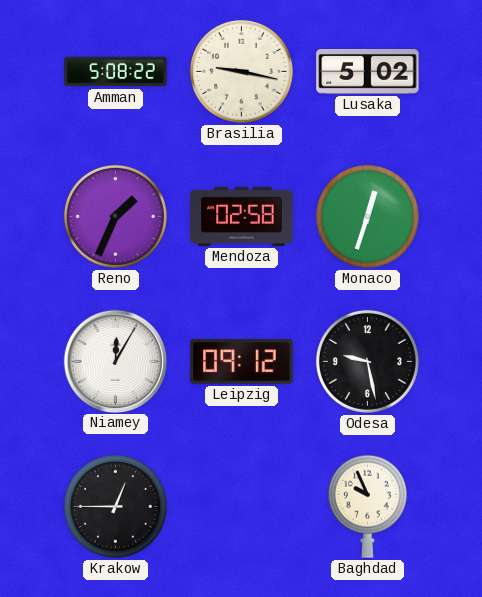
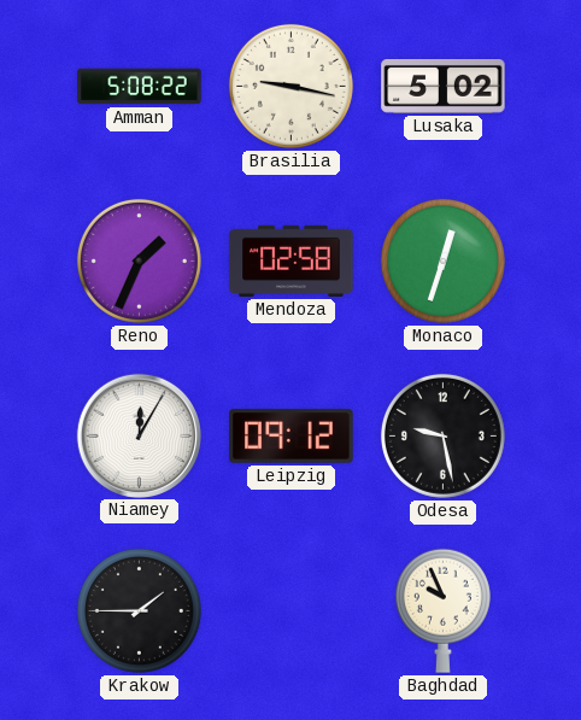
Krakow: 12:45 -> 1:45
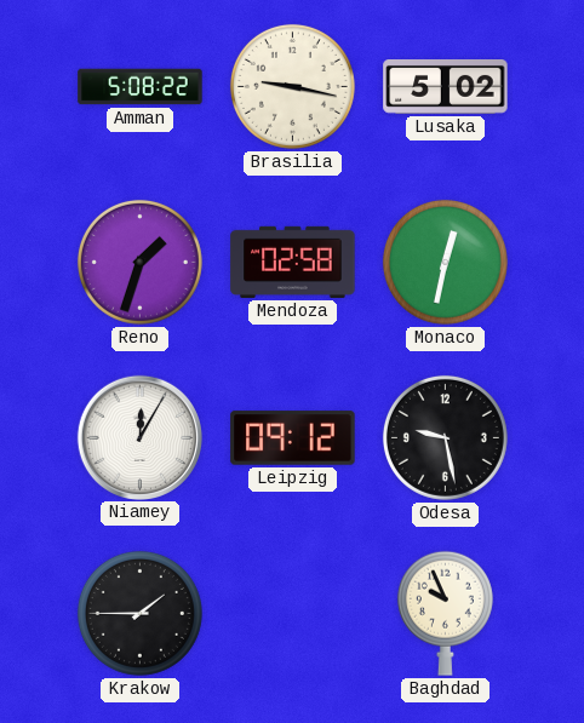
Reno: 1:34 -> 1:33
Monaco: 12:33 -> 12:32
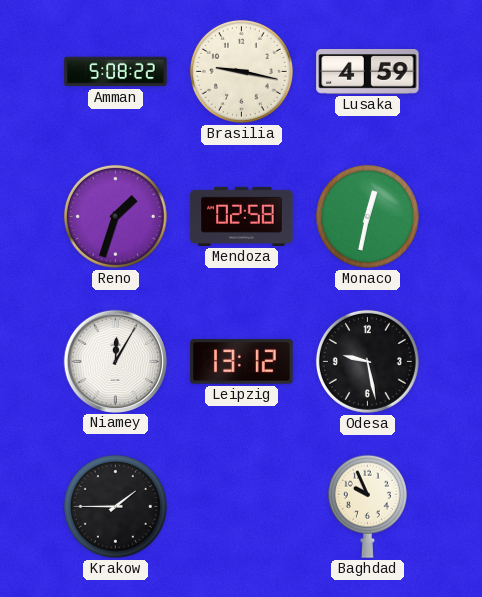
Lusaka: 5:02 -> 4:59
Leipzig: 09:12 -> 13:12
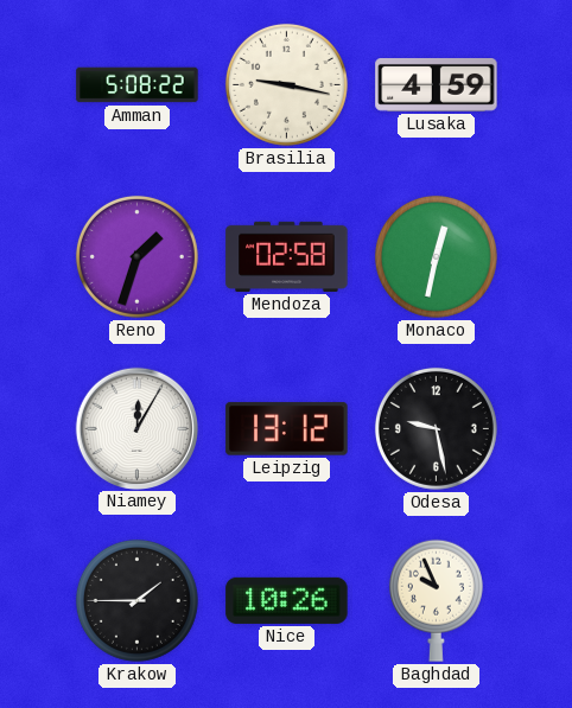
Nice: none -> 10:26
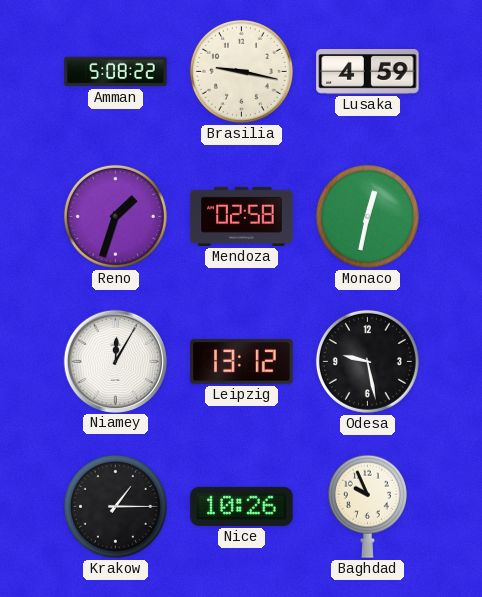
Krakow: 1:45 -> 1:15
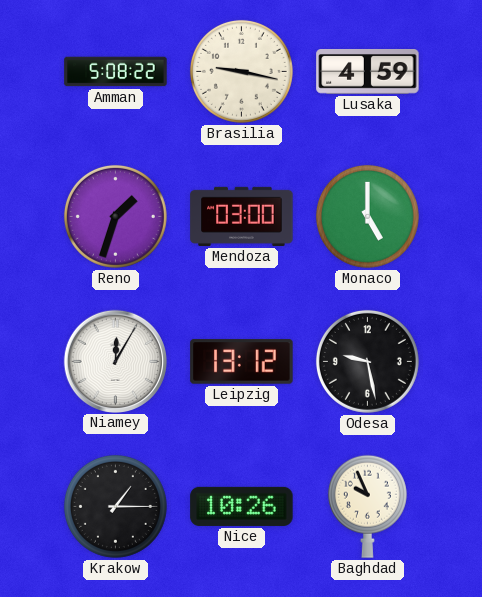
Mendoza: 02:58 -> 03:00
Monaco: 12:32 -> 5:00
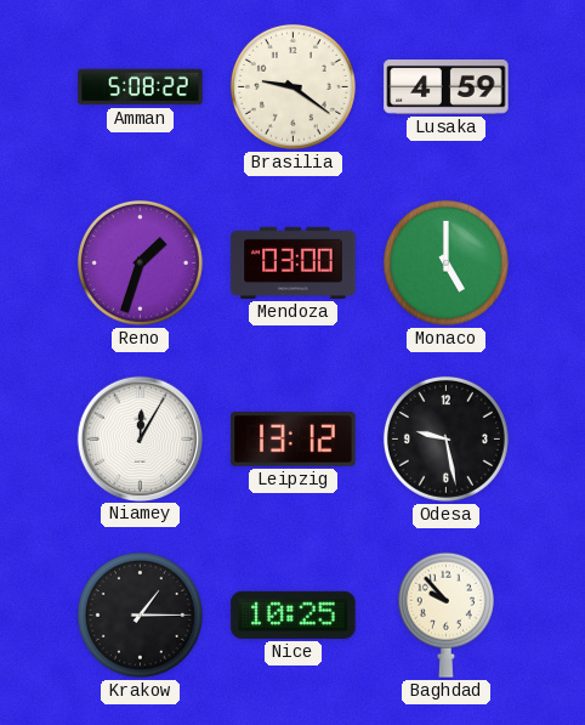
Brasilia: 9:17 -> 9:21
Nice: 10:26 -> 10:25
Baghdad: 9:56 -> 9:53
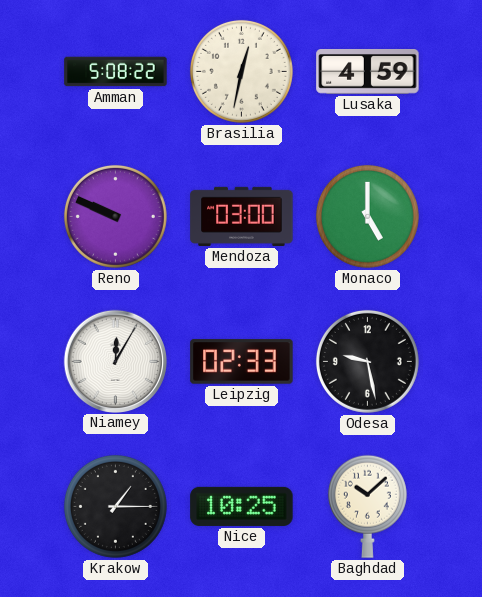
Brasilia: 9:21 -> 12:32
Reno: 1:33 -> 9:49
Leipzig: 13:12 -> 02:33
Baghdad: 9:53 -> 10:08
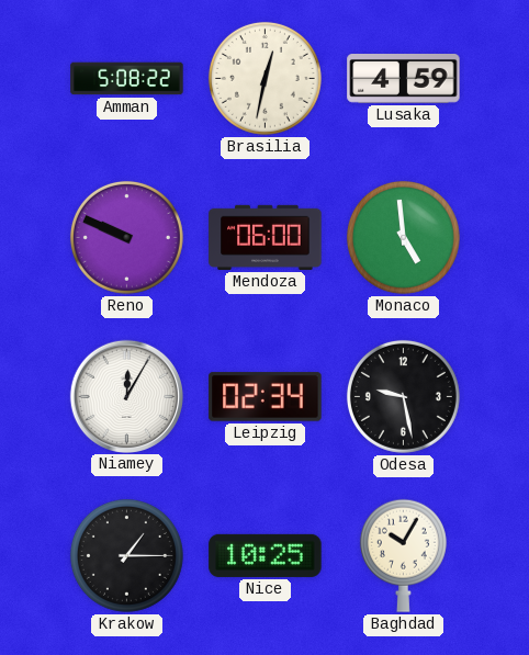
Mendoza: 03:00 -> 06:00
Monaco: 5:00 -> 4:59
Leipzig: 02:33 -> 02:34
Baghdad: 10:08 -> 10:05
